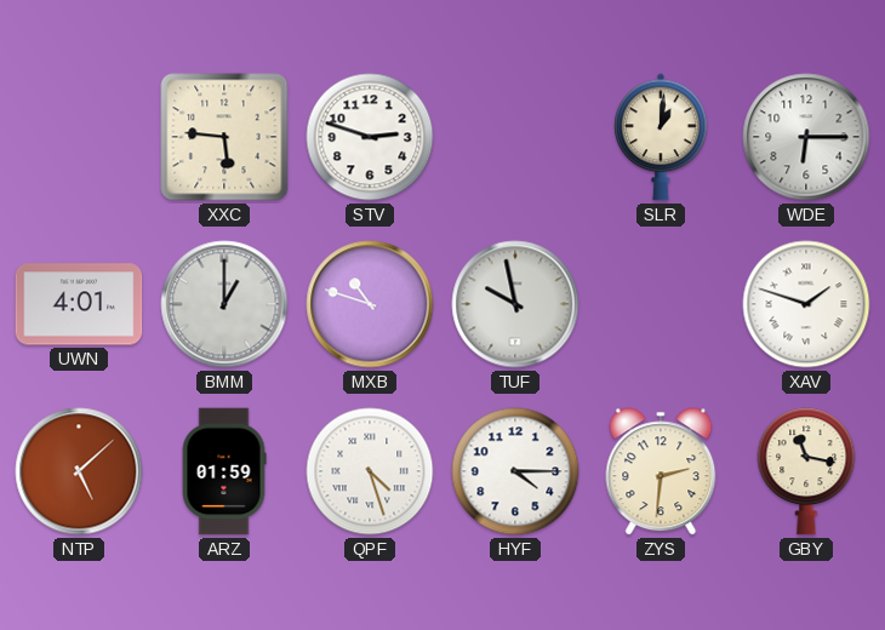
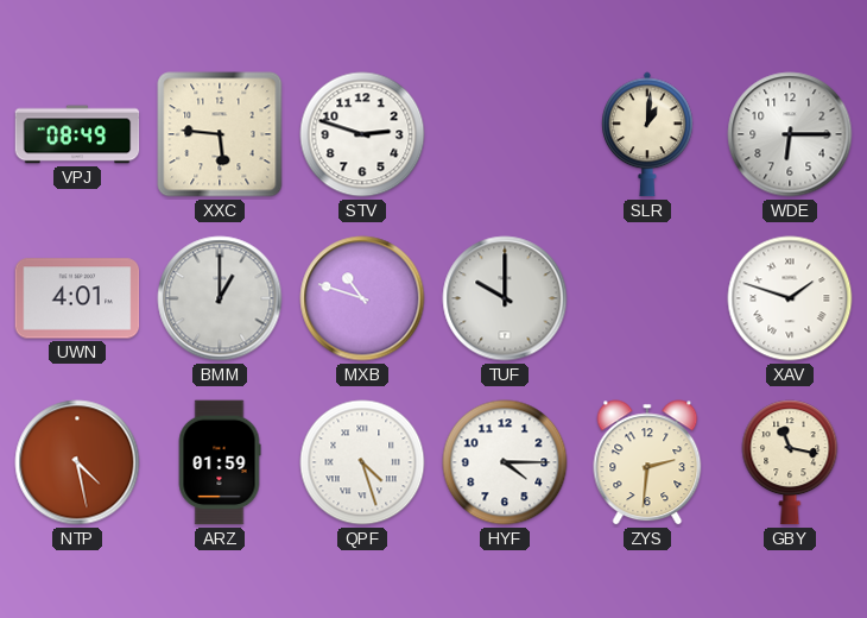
VPJ: none -> 08:49
TUF: 9:58 -> 10:00
NTP: 5:08 -> 4:28
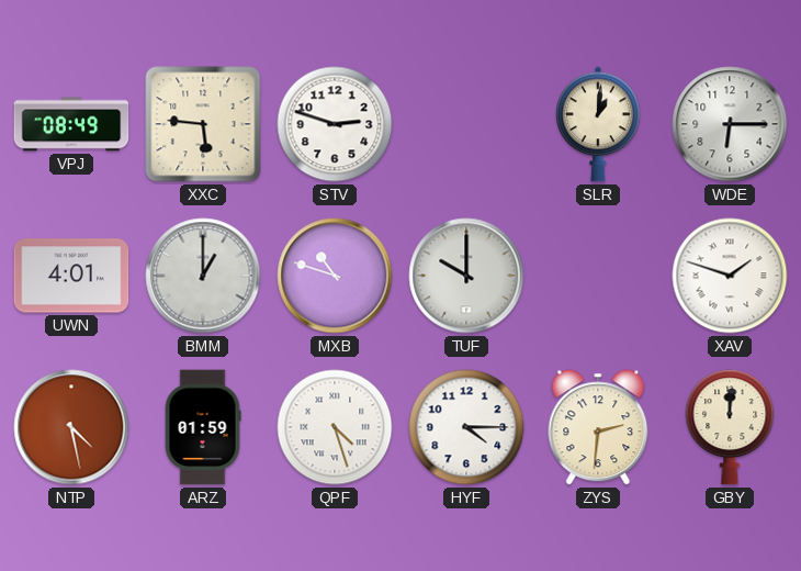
GBY: 11:17 -> 12:01
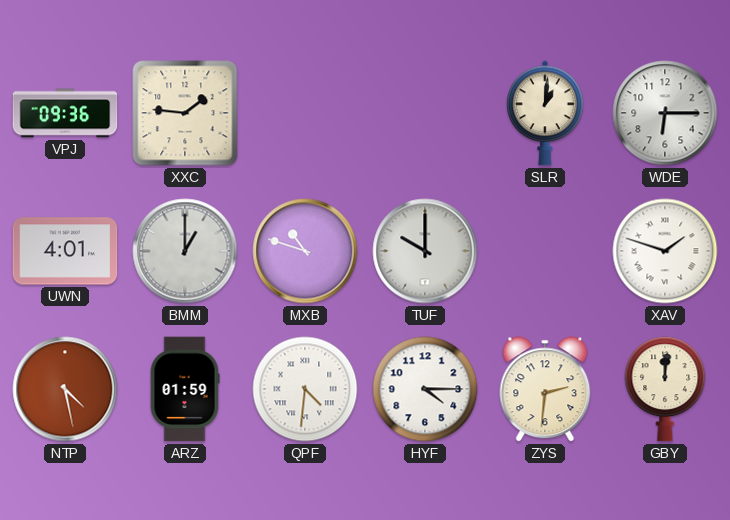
VPJ: 08:49 -> 09:36
XXC: 5:46 -> 1:46
STV: 2:48 -> none
QPF: 4:27 -> 4:31
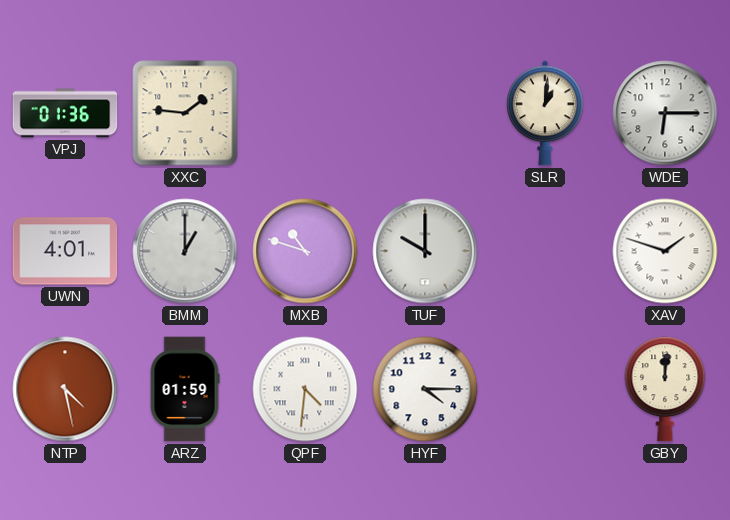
VPJ: 09:36 -> 01:36
ZYS: 2:31 -> none
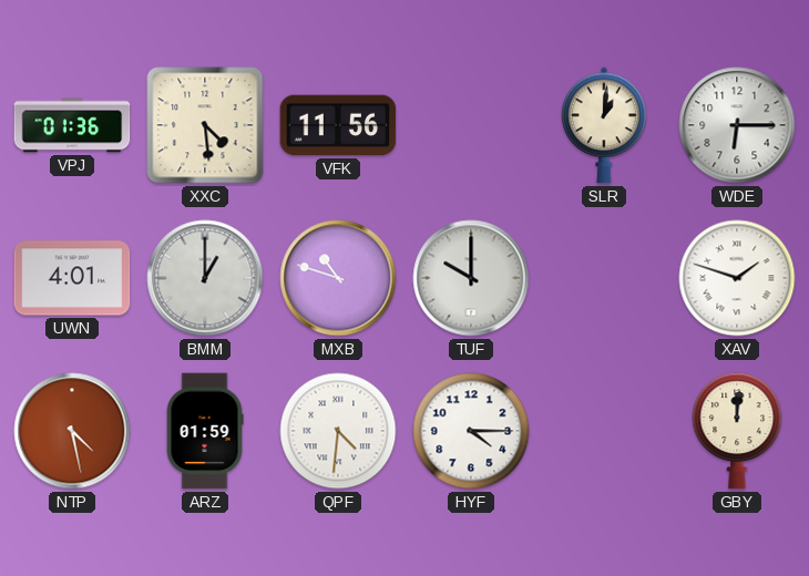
XXC: 1:46 -> 4:29
VFK: none -> 11:56
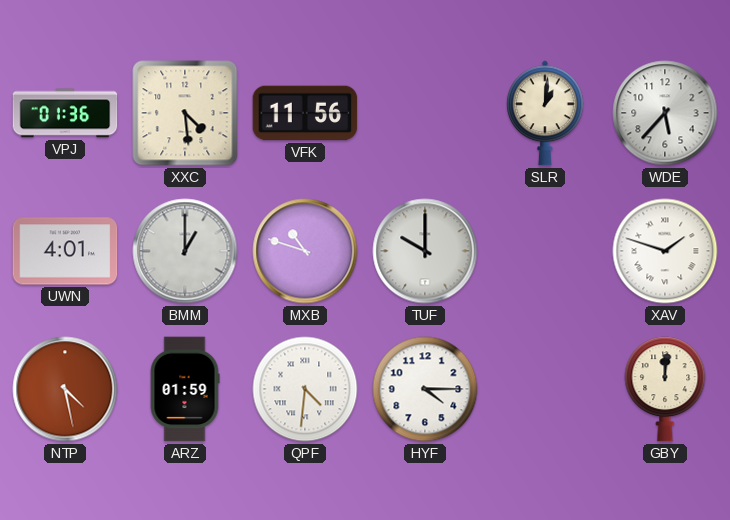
WDE: 6:15 -> 5:37
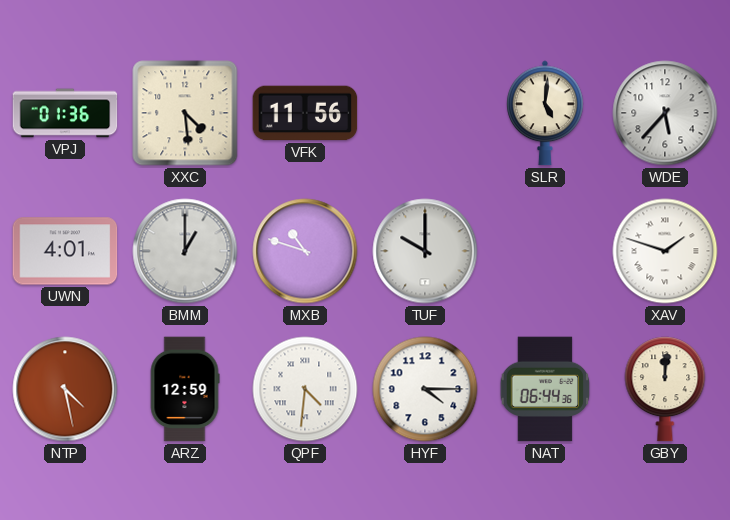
SLR: 1:01 -> 5:01
ARZ: 01:59 -> 12:59
NAT: none -> 06:44
